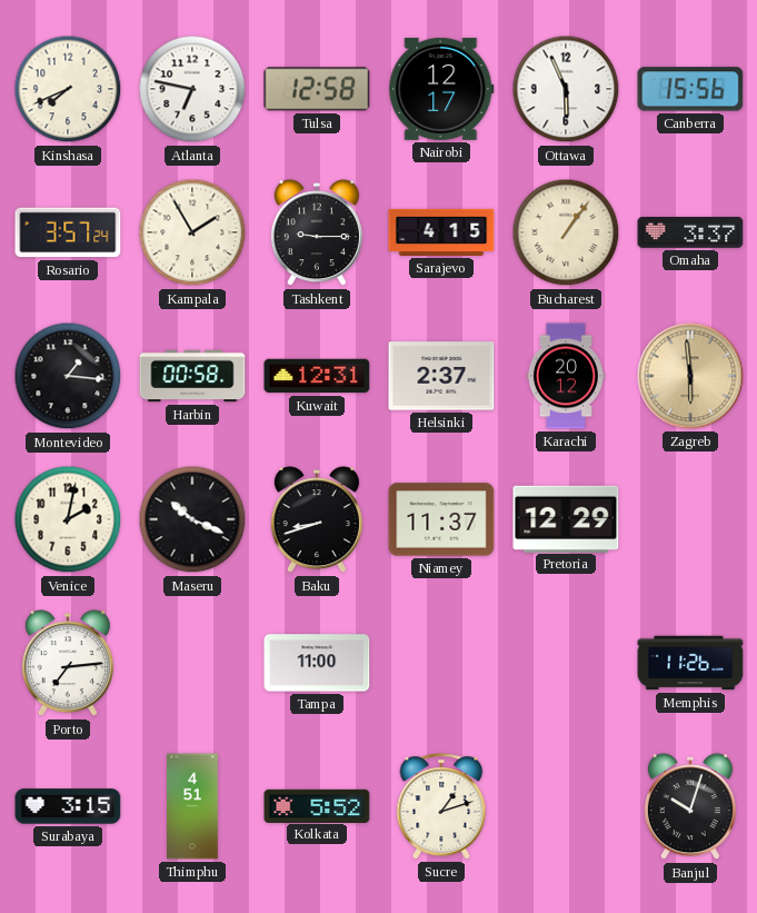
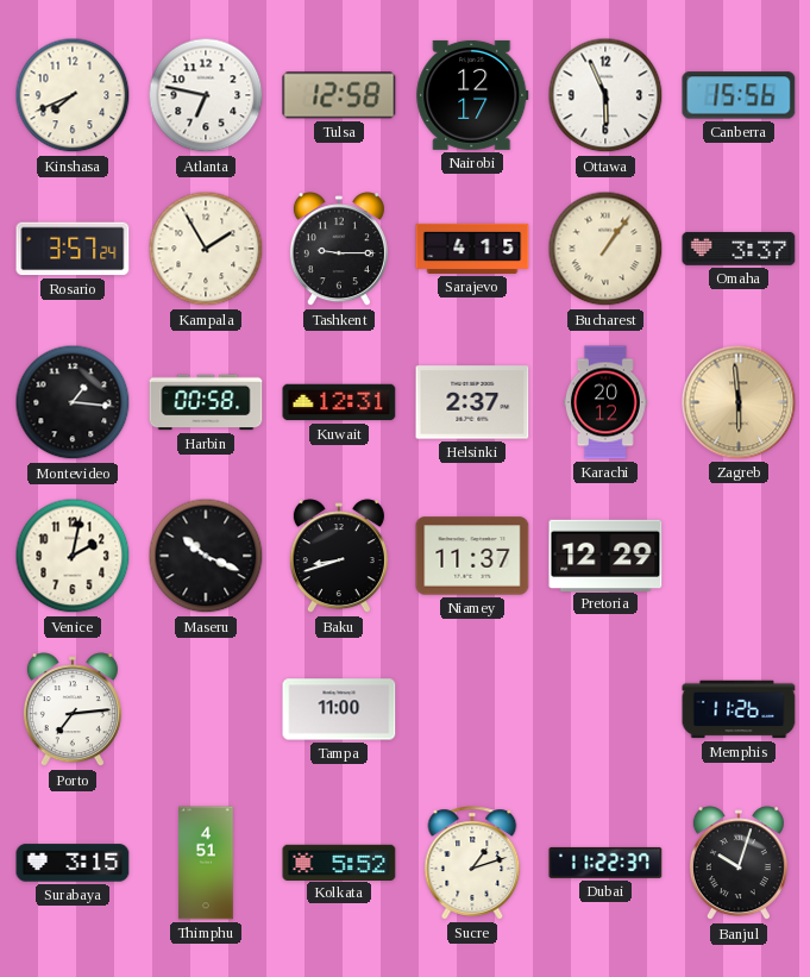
Dubai: none -> 11:22
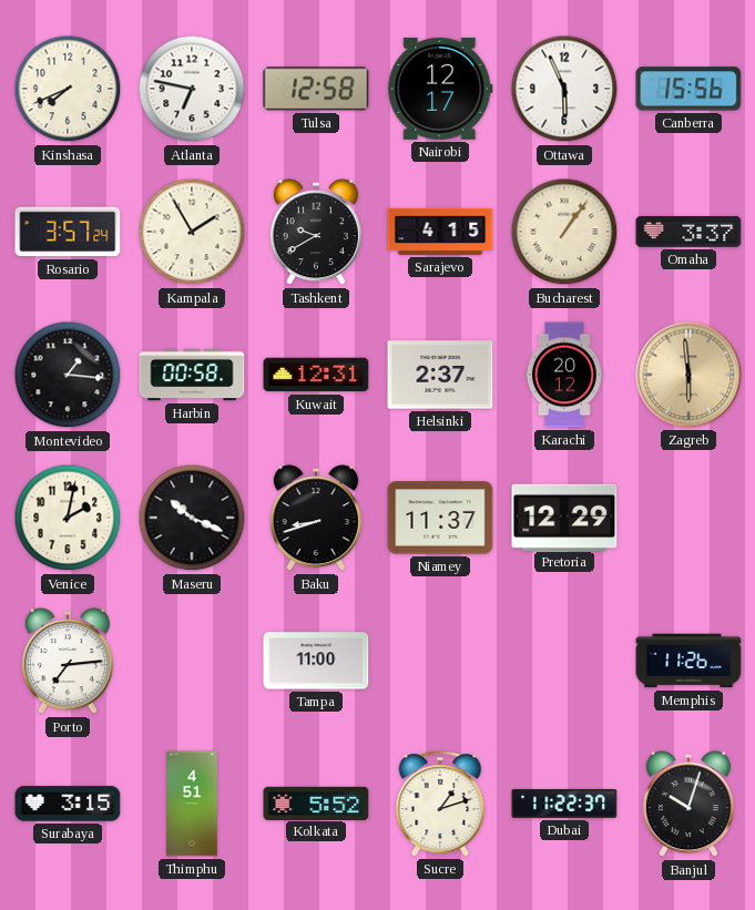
Tashkent: 9:15 -> 9:40
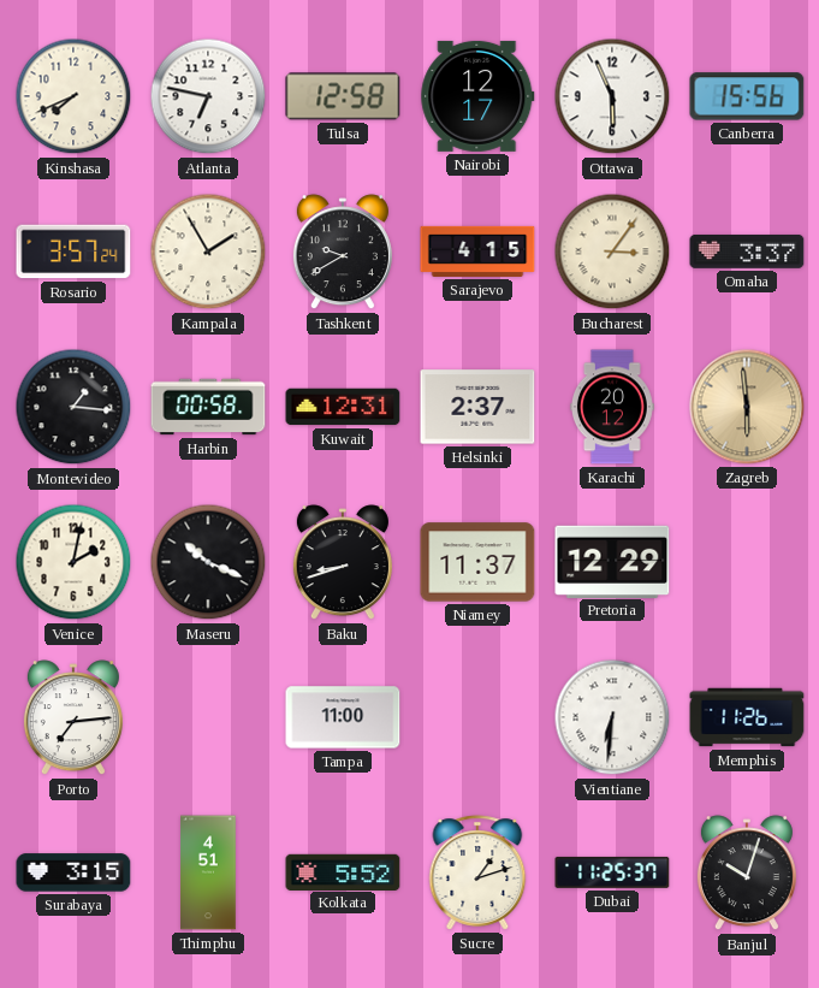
Bucharest: 1:06 -> 3:06
Vientiane: none -> 6:31
Dubai: 11:22 -> 11:25
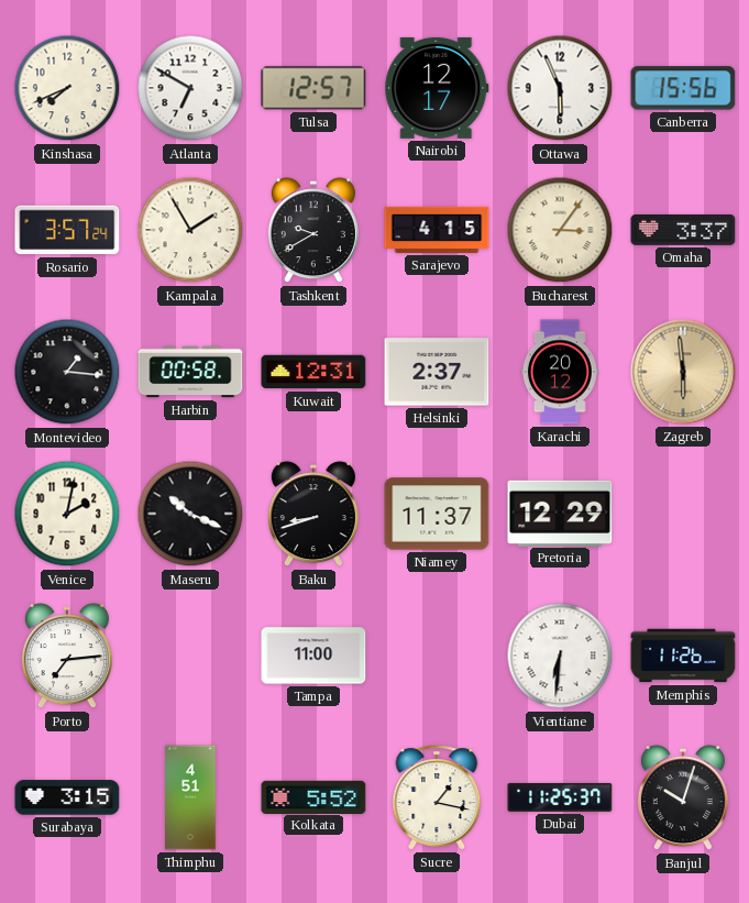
Atlanta: 6:47 -> 6:50
Tulsa: 12:58 -> 12:57
Sucre: 1:12 -> 1:17
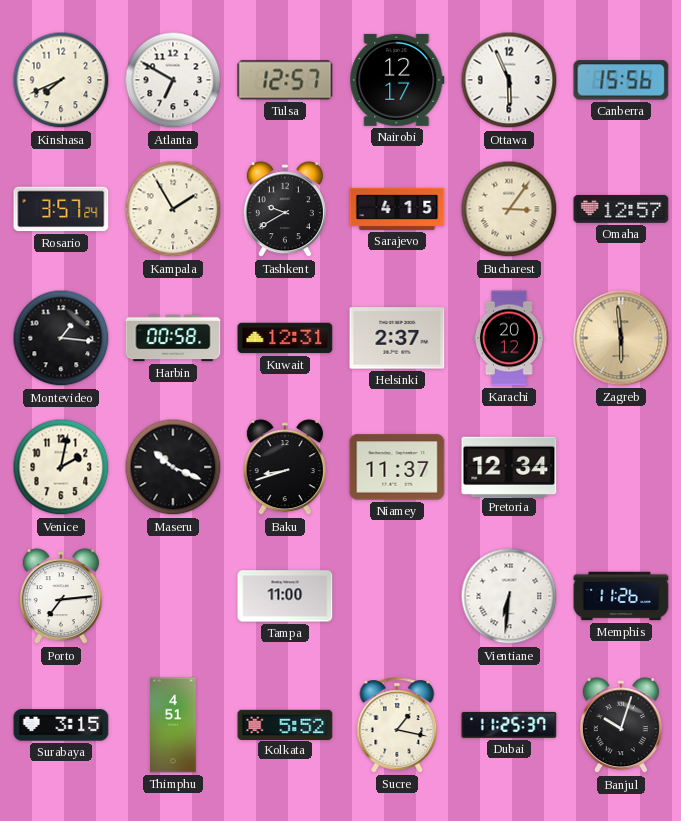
Omaha: 3:37 -> 12:57
Pretoria: 12:29 -> 12:34
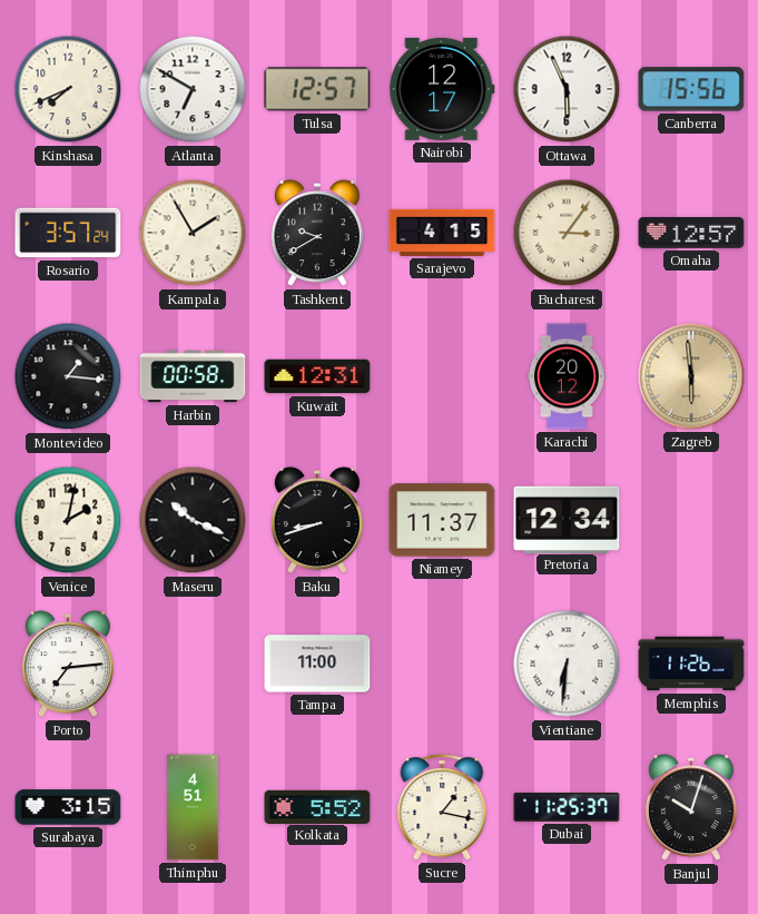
Helsinki: 2:37 -> none
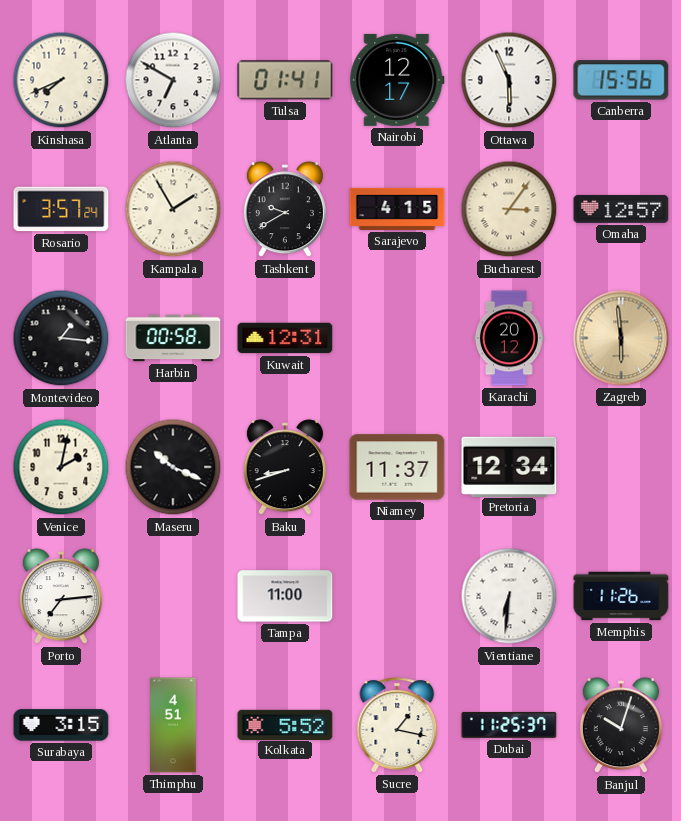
Tulsa: 12:57 -> 01:41
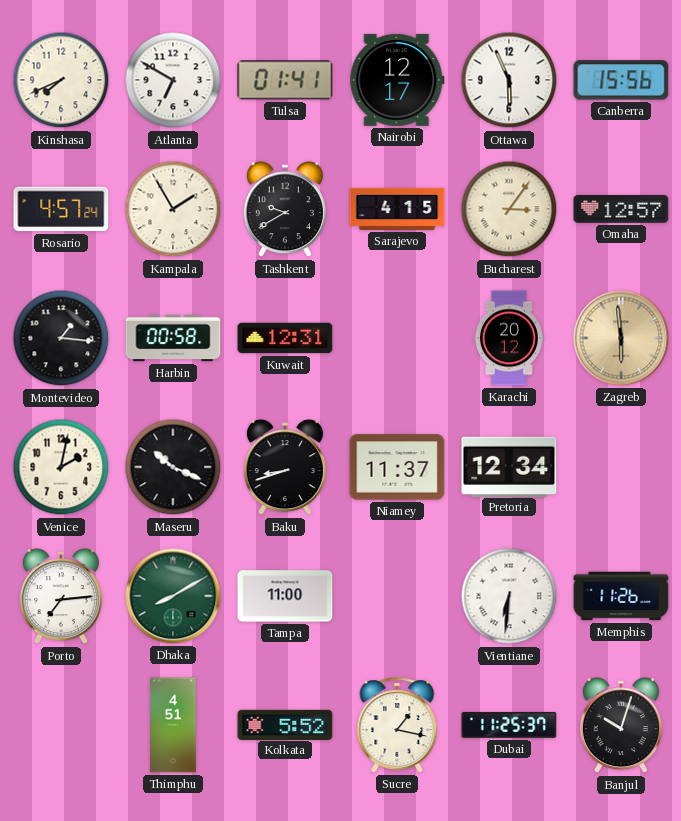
Rosario: 3:57 -> 4:57
Dhaka: none -> 8:10
Surabaya: 3:15 -> none
